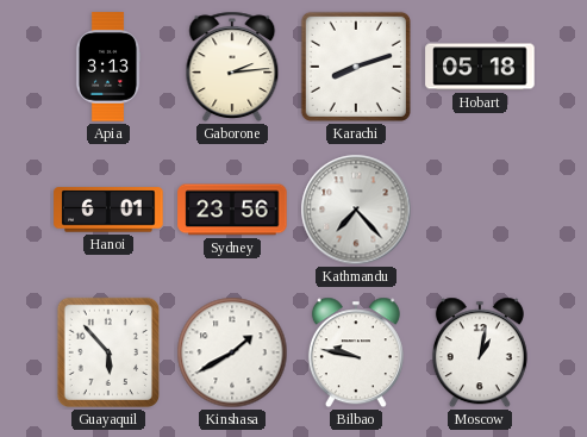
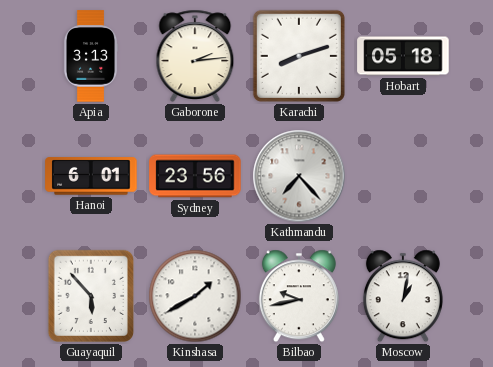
Bilbao: 9:47 -> 9:43
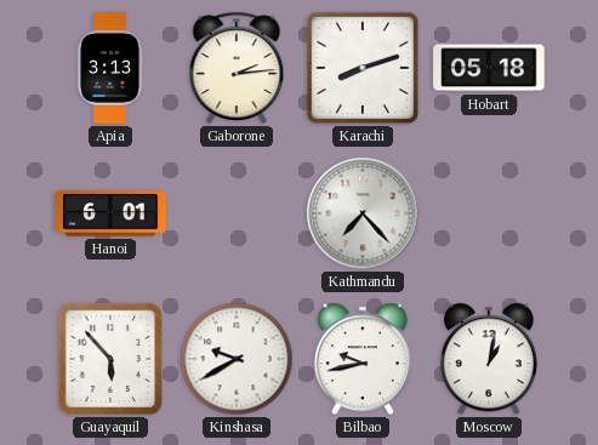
Sydney: 23:56 -> none
Kinshasa: 1:40 -> 9:40
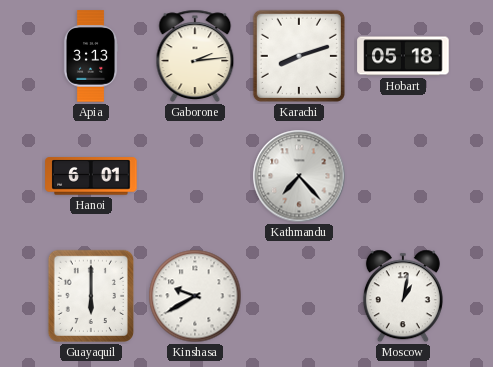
Guayaquil: 5:53 -> 6:00
Bilbao: 9:43 -> none
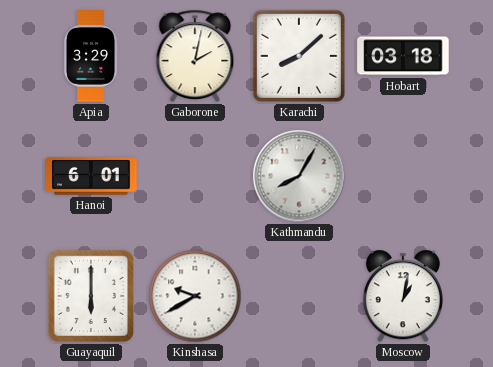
Apia: 3:13 -> 3:29
Gaborone: 2:14 -> 2:02
Karachi: 8:12 -> 8:08
Hobart: 05:18 -> 03:18
Kathmandu: 7:23 -> 8:05
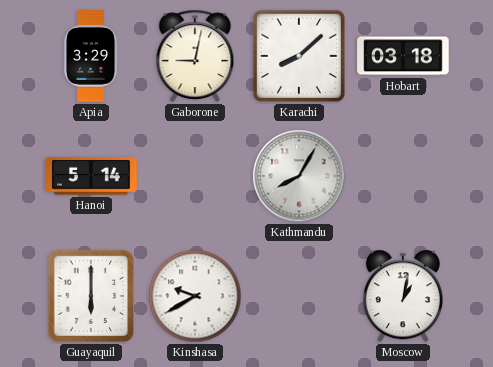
Gaborone: 2:02 -> 9:02
Hanoi: 6:01 -> 5:14
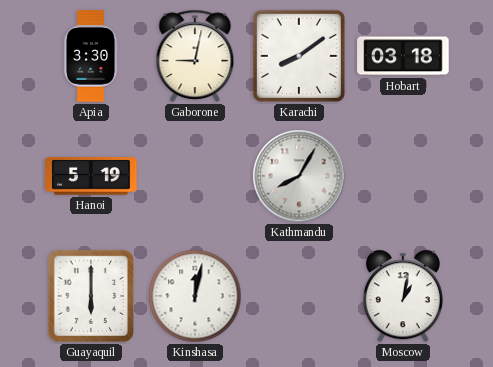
Apia: 3:29 -> 3:30
Karachi: 8:08 -> 8:09
Hanoi: 5:14 -> 5:19
Kinshasa: 9:40 -> 12:02
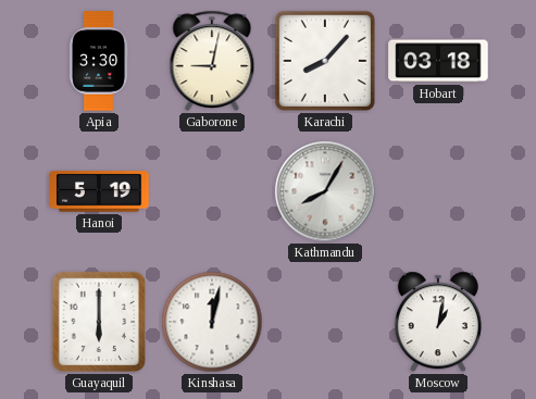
Karachi: 8:09 -> 8:07
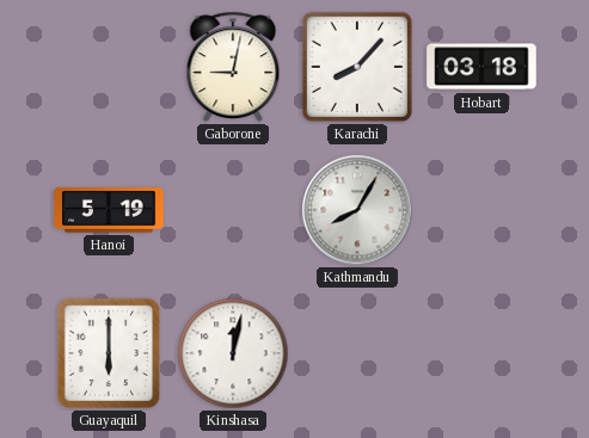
Apia: 3:30 -> none
Moscow: 1:02 -> none
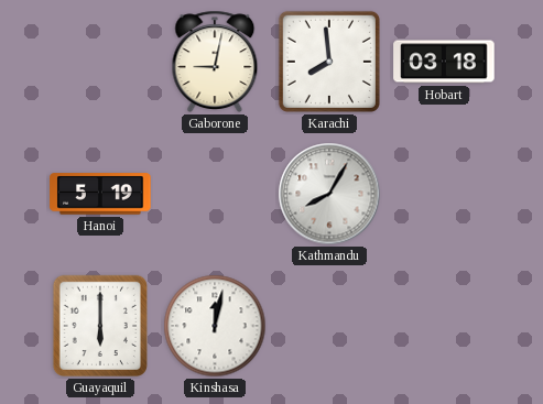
Karachi: 8:07 -> 7:59
